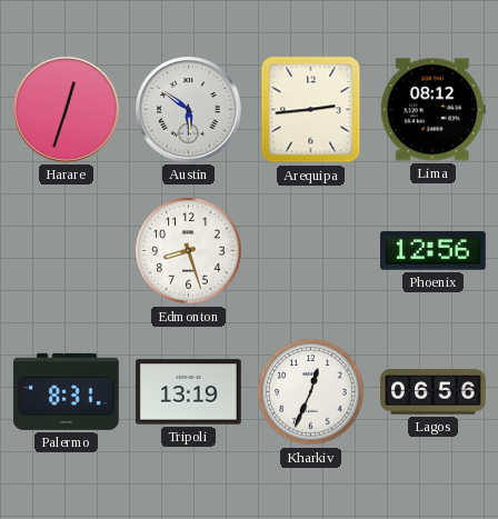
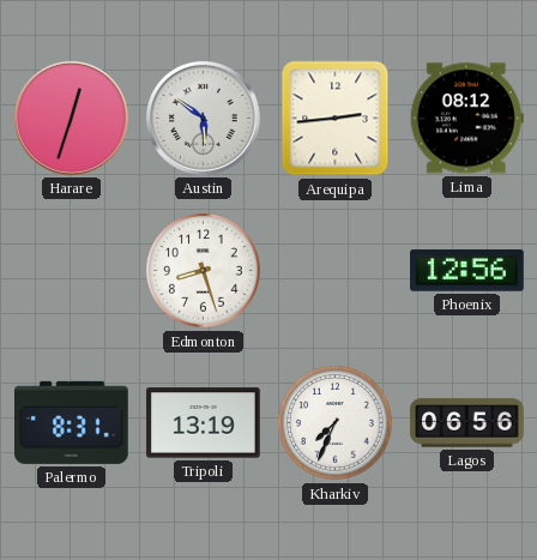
Kharkiv: 12:34 -> 7:34
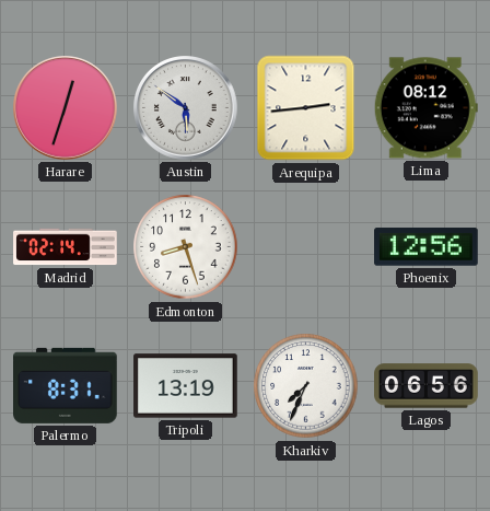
Madrid: none -> 02:14
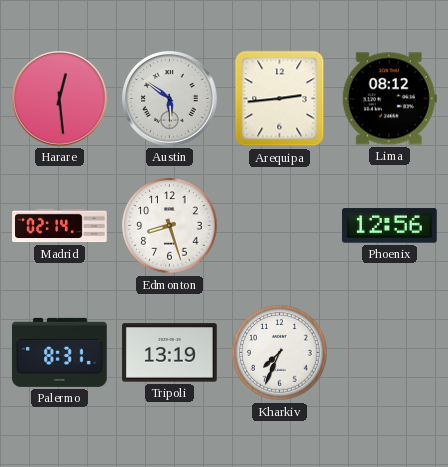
Harare: 12:33 -> 12:29
Lagos: 06:56 -> none
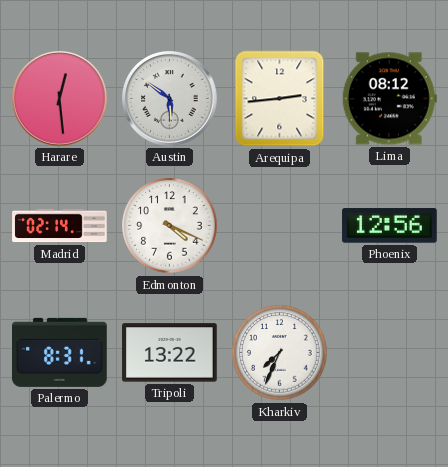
Edmonton: 8:27 -> 4:19
Tripoli: 13:19 -> 13:22
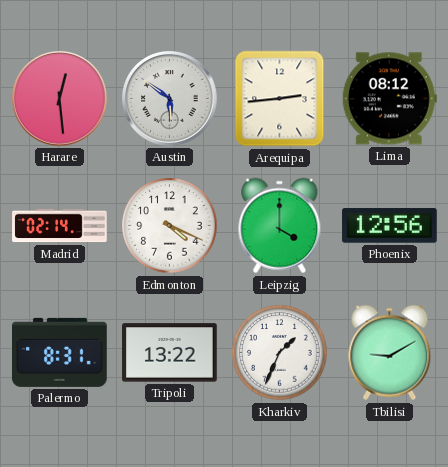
Leipzig: none -> 4:00
Kharkiv: 7:34 -> 1:34
Tbilisi: none -> 9:10
